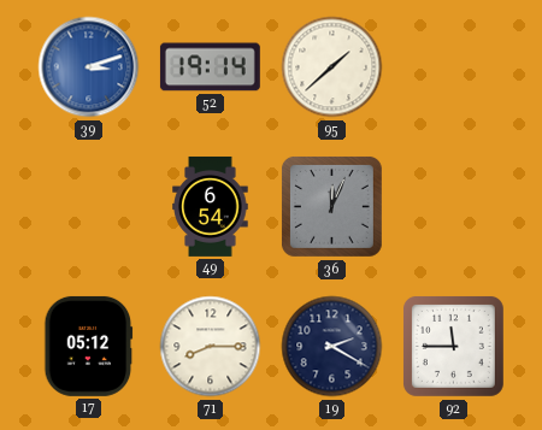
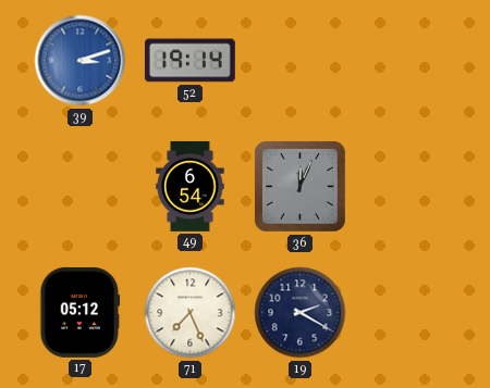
95: 1:38 -> none
71: 8:15 -> 7:26
92: 11:45 -> none
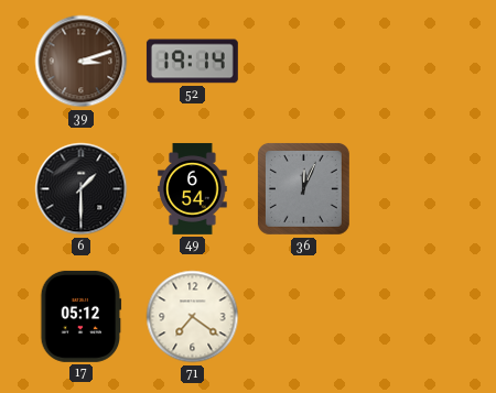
39 dial: blue -> brown
6: none -> 1:30
71: 7:26 -> 7:21
19: 2:20 -> none
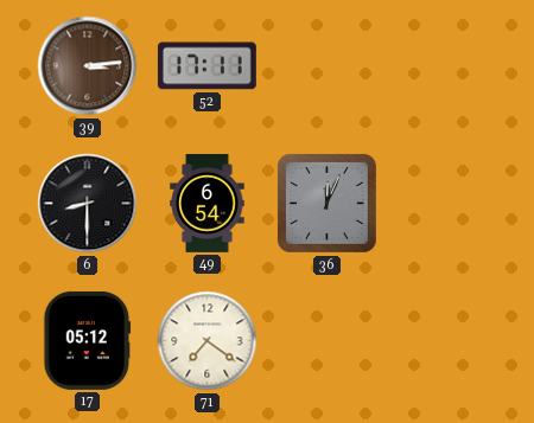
39: 3:12 -> 3:14
52: 19:14 -> 17:11
6: 1:30 -> 8:30
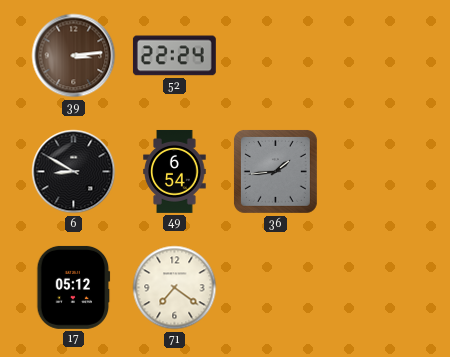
52: 17:11 -> 22:24
6: 8:30 -> 8:50
36: 12:04 -> 1:44
